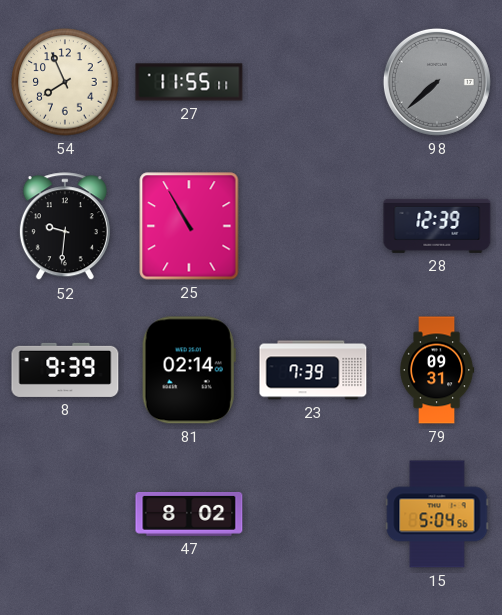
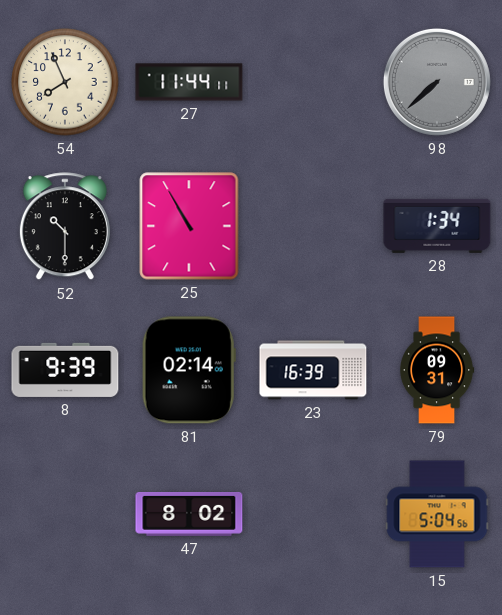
27: 11:55 -> 11:44
52: 9:31 -> 10:30
28: 12:39 -> 1:34
23: 7:39 -> 16:39
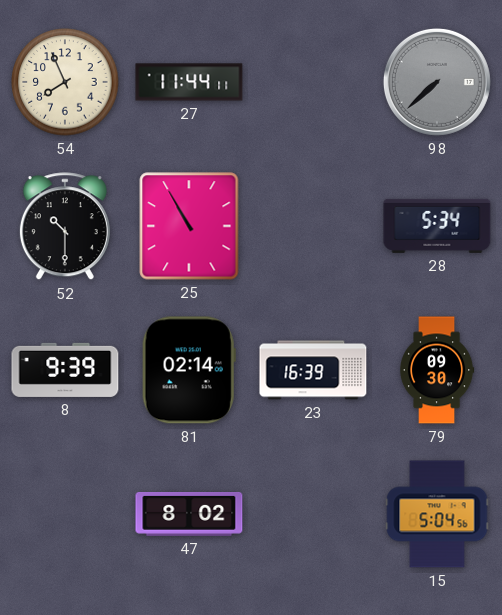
28: 1:34 -> 5:34
79: 09:31 -> 09:30
